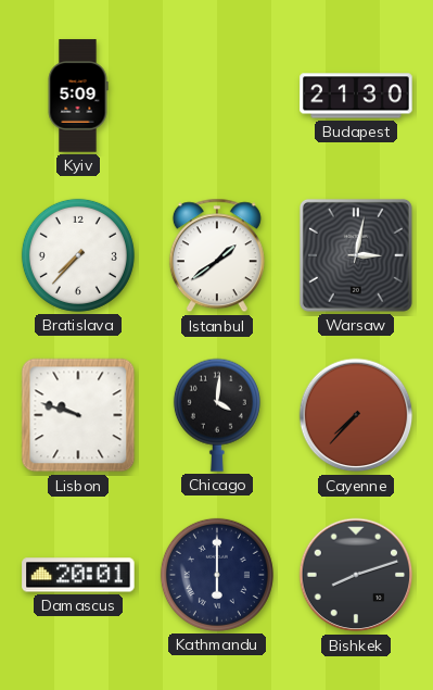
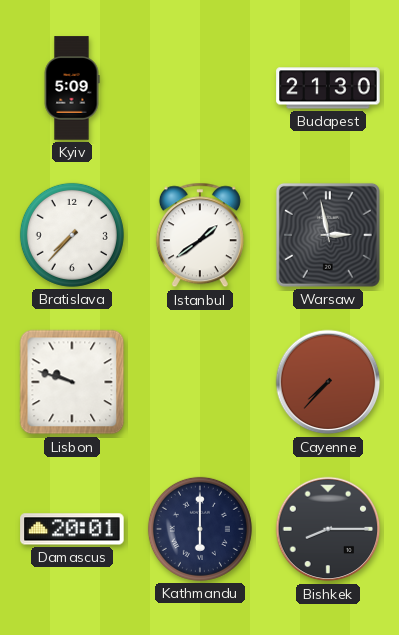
Warsaw: 3:02 -> 2:58
Chicago: 4:01 -> none
Bishkek: 8:12 -> 8:15
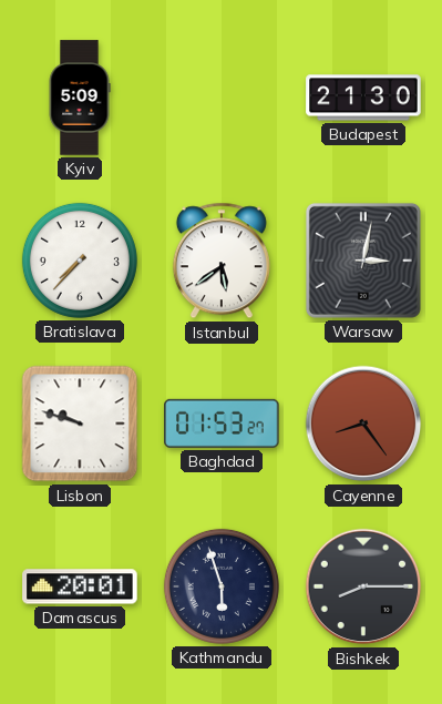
Istanbul: 1:39 -> 5:39
Warsaw: 2:58 -> 3:02
Baghdad: none -> 01:53
Cayenne: 7:37 -> 8:24
Kathmandu: 6:00 -> 5:57
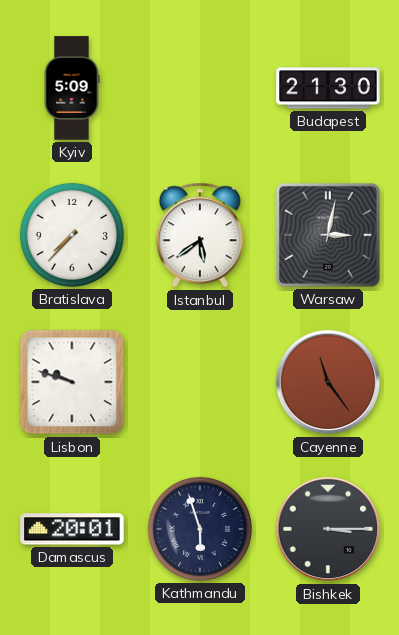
Baghdad: 01:53 -> none
Cayenne: 8:24 -> 11:24
Bishkek: 8:15 -> 3:15
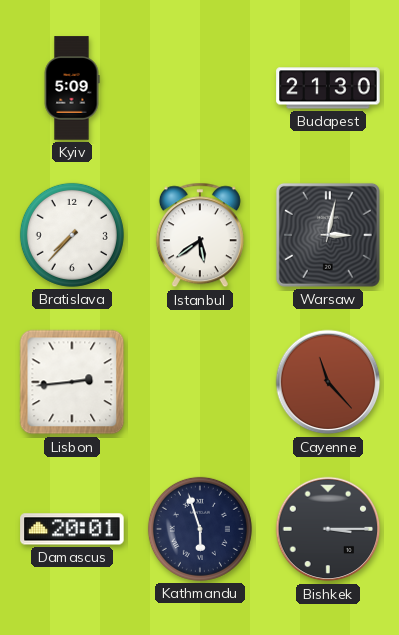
Lisbon: 9:48 -> 2:44
Cayenne: 11:24 -> 11:23
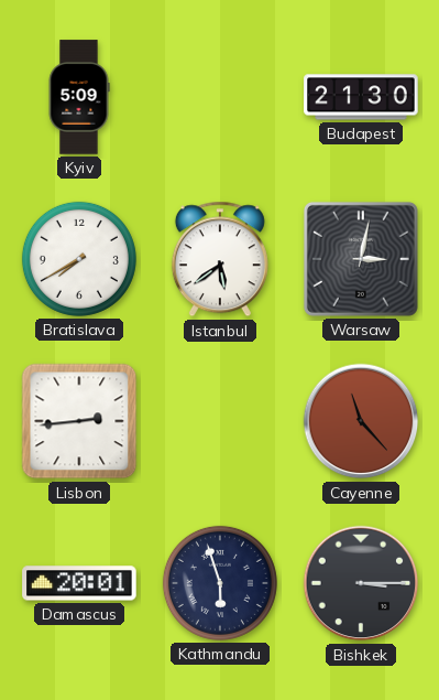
Bratislava: 7:37 -> 7:40
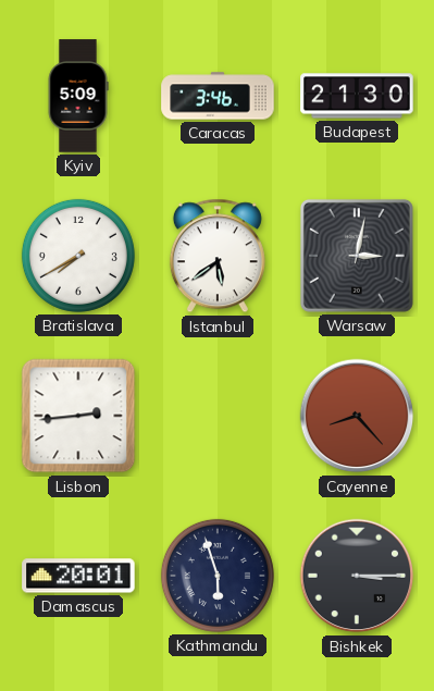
Caracas: none -> 3:46
Cayenne: 11:23 -> 8:23
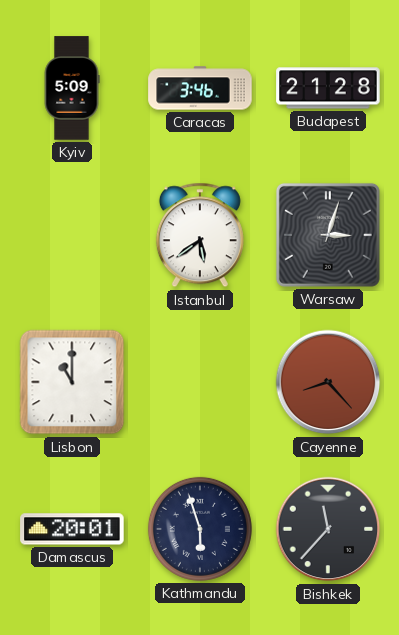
Budapest: 21:30 -> 21:28
Bratislava: 7:40 -> none
Warsaw: 3:02 -> 3:03
Lisbon: 2:44 -> 11:00
Bishkek: 3:15 -> 11:37
